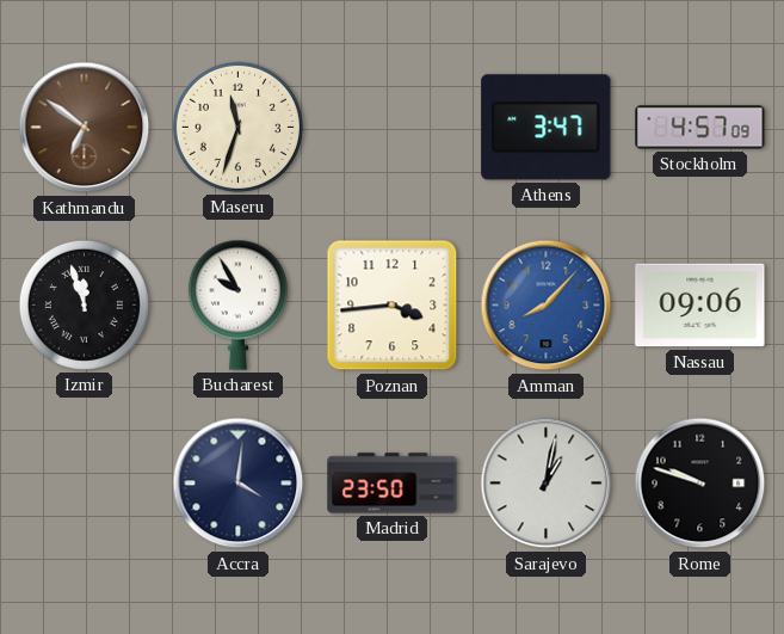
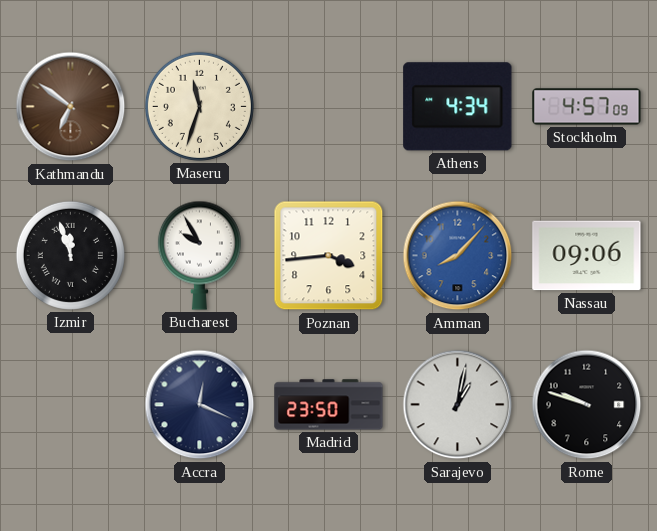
Athens: 3:47 -> 4:34
Accra: 4:01 -> 12:19
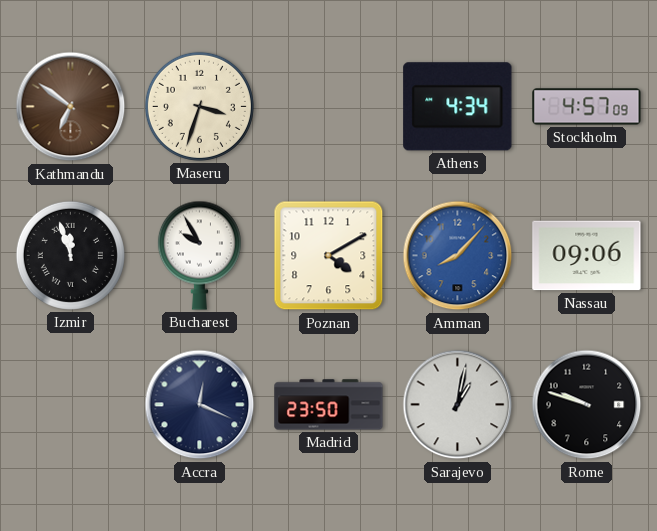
Maseru: 11:33 -> 3:33
Poznan: 3:44 -> 4:10
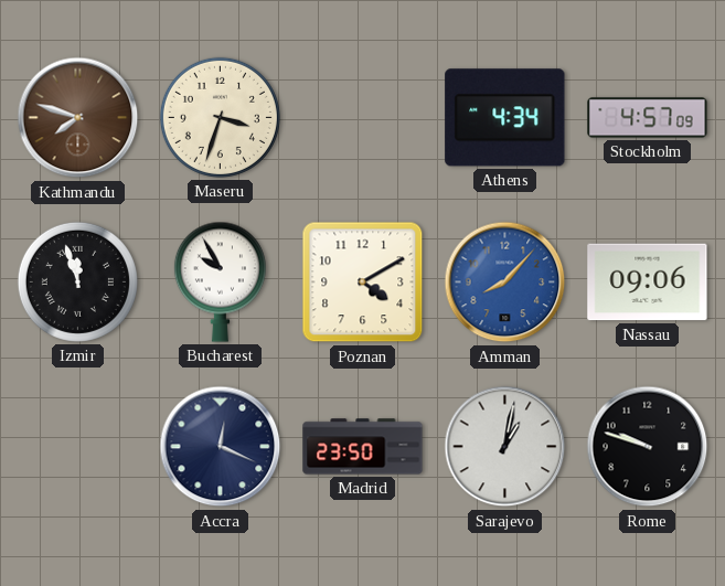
Kathmandu: 6:51 -> 7:48
